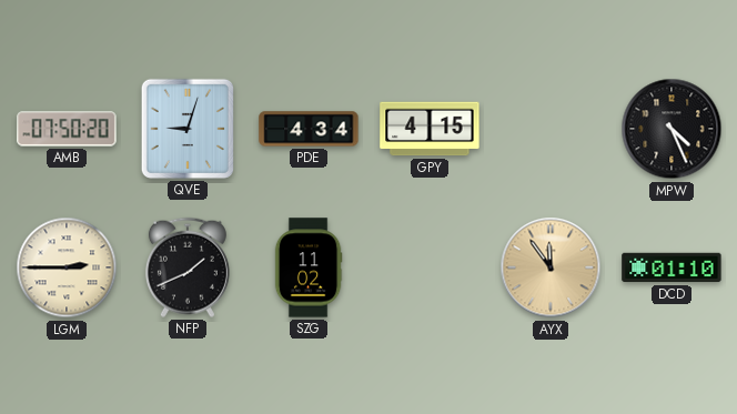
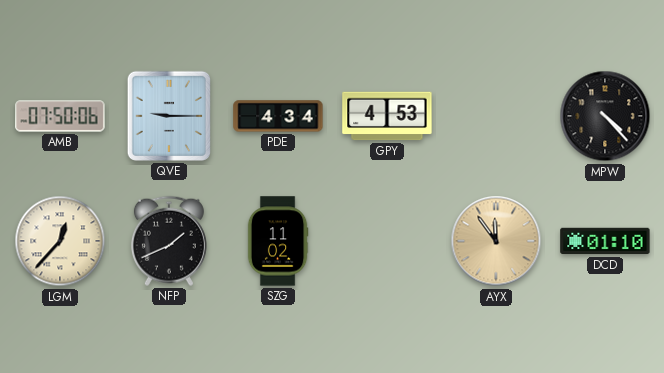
AMB: 07:50:20 -> 07:50:06
QVE: 9:03 -> 9:15
GPY: 4:15 -> 4:53
MPW: 4:26 -> 4:23
LGM: 2:45 -> 12:37
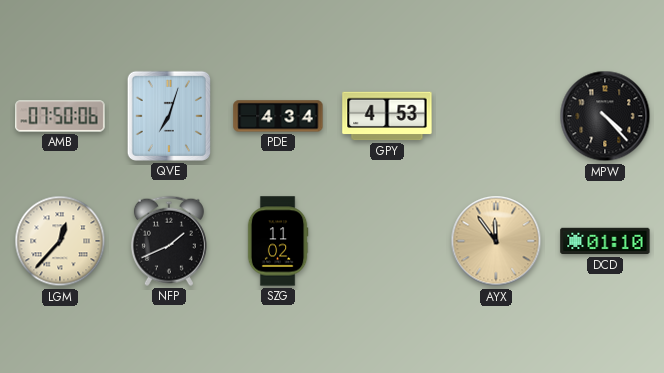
QVE: 9:15 -> 7:03
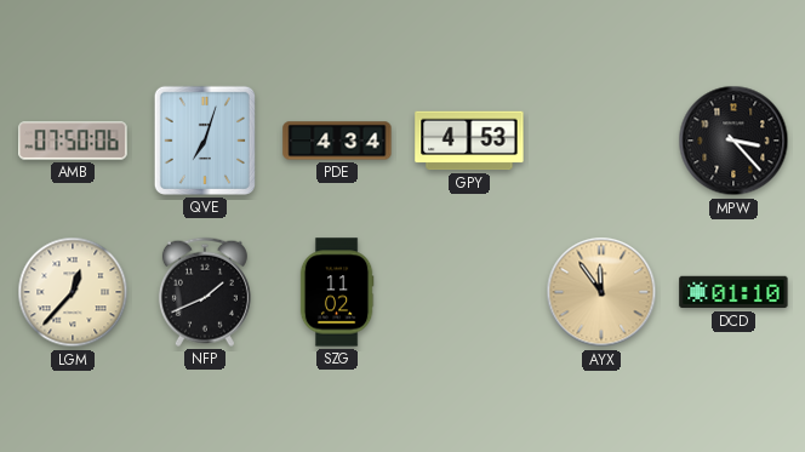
MPW: 4:23 -> 3:23
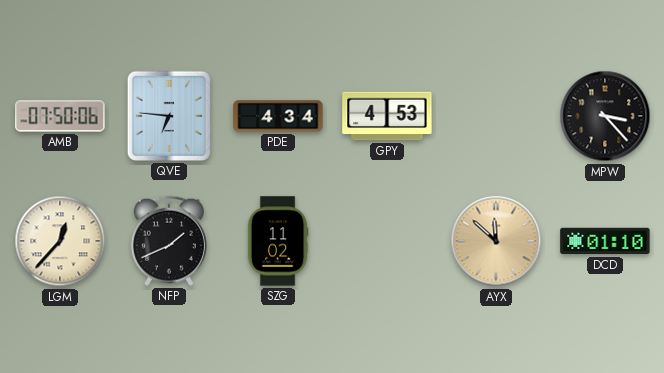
QVE: 7:03 -> 6:46
AYX: 11:54 -> 11:52
